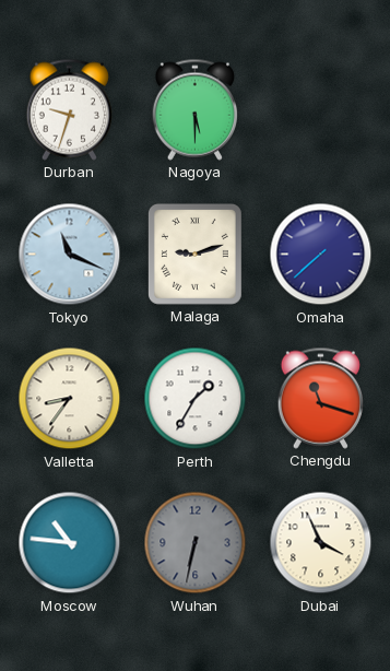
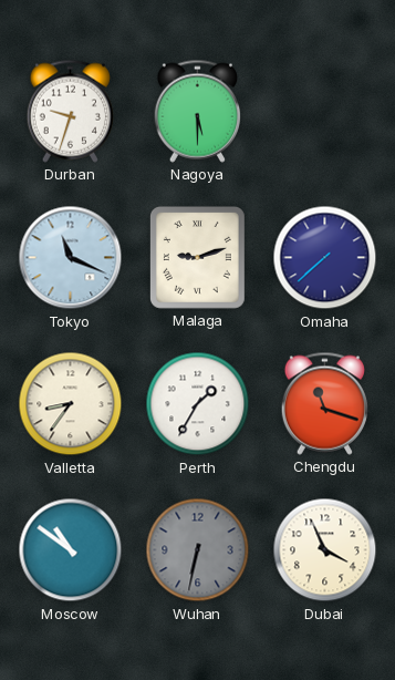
Moscow: 10:46 -> 10:51
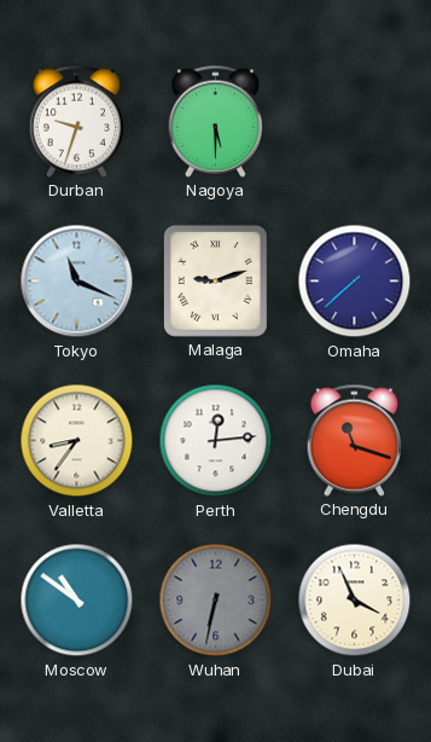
Perth: 1:35 -> 12:14
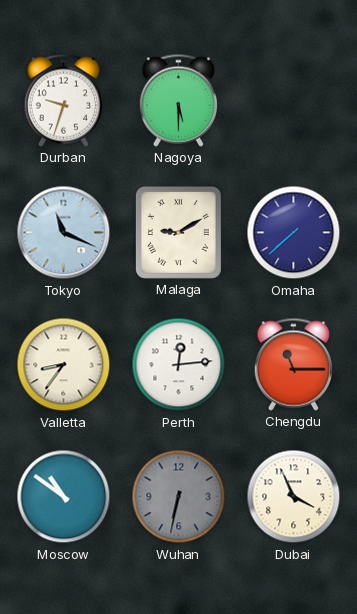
Malaga: 9:12 -> 9:10
Chengdu: 11:18 -> 11:15
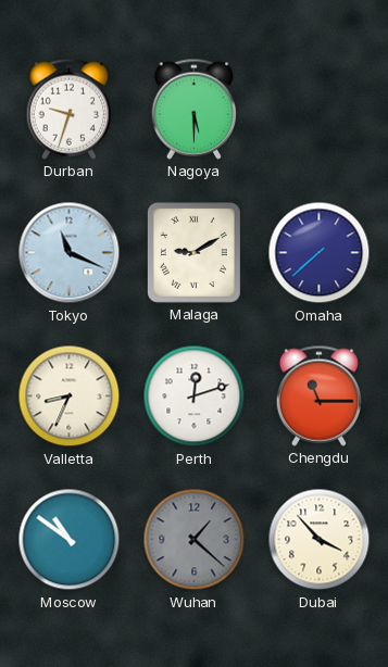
Valletta: 8:36 -> 8:34
Perth: 12:14 -> 12:12
Wuhan: 6:32 -> 1:22
Dubai: 3:56 -> 3:53
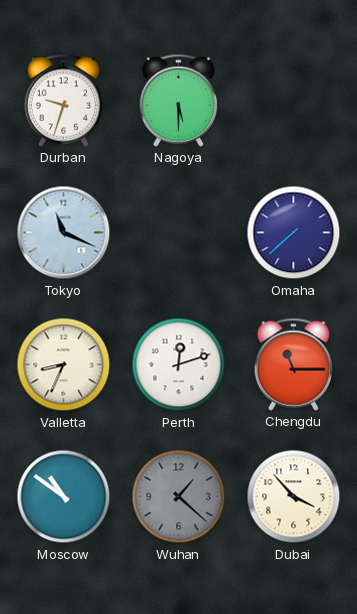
Malaga: 9:10 -> none
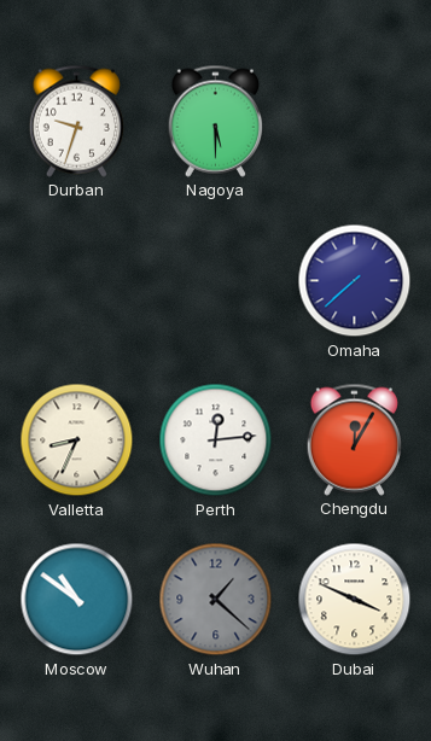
Tokyo: 11:19 -> none
Perth: 12:12 -> 12:14
Chengdu: 11:15 -> 12:05
Dubai: 3:53 -> 3:49
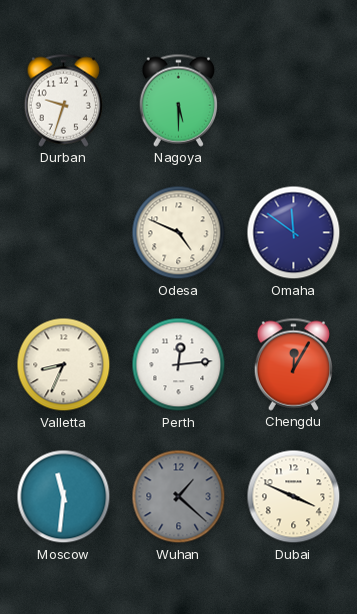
Odesa: none -> 4:49
Omaha: 7:38 -> 11:51
Moscow: 10:51 -> 11:31
